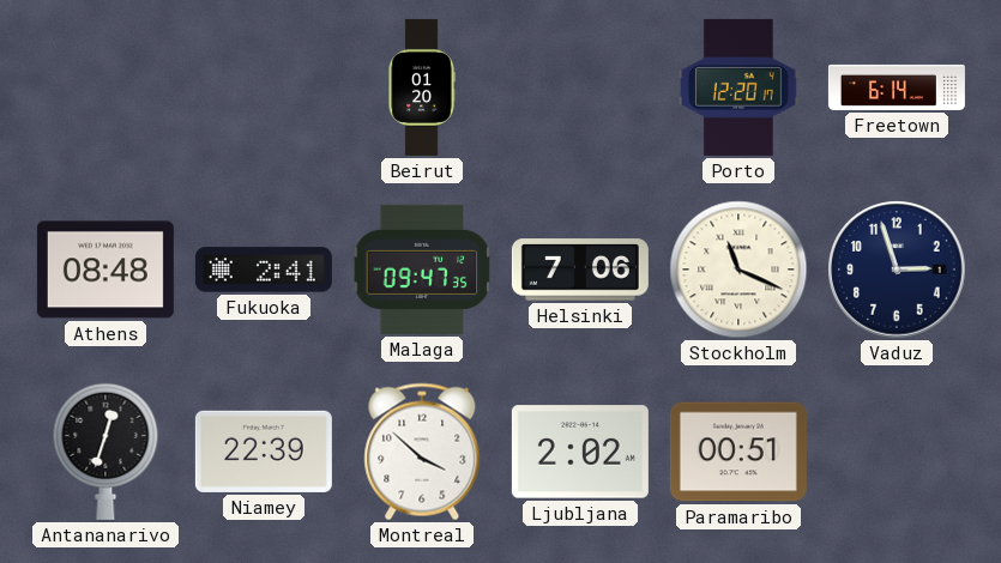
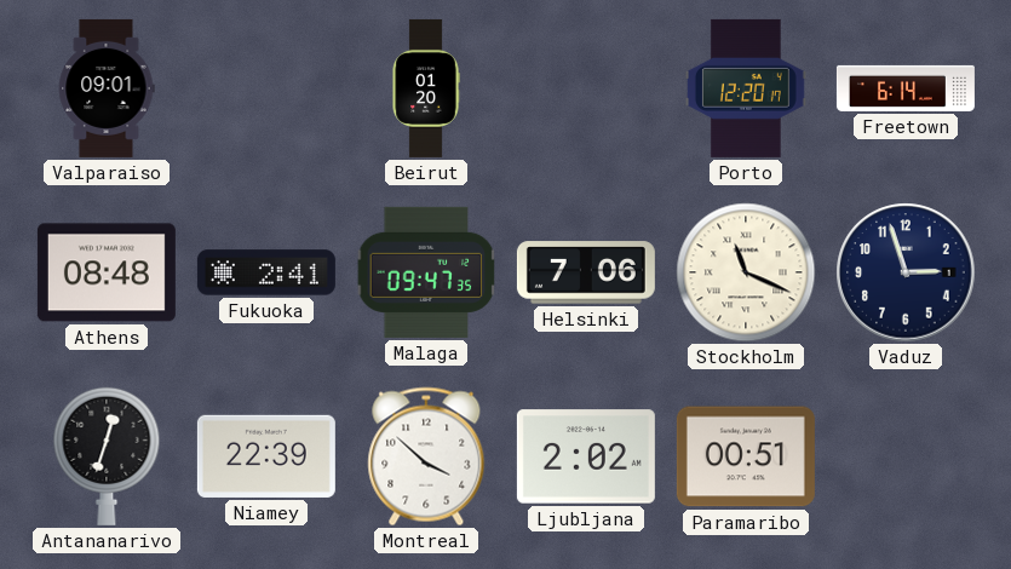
Valparaiso: none -> 09:01
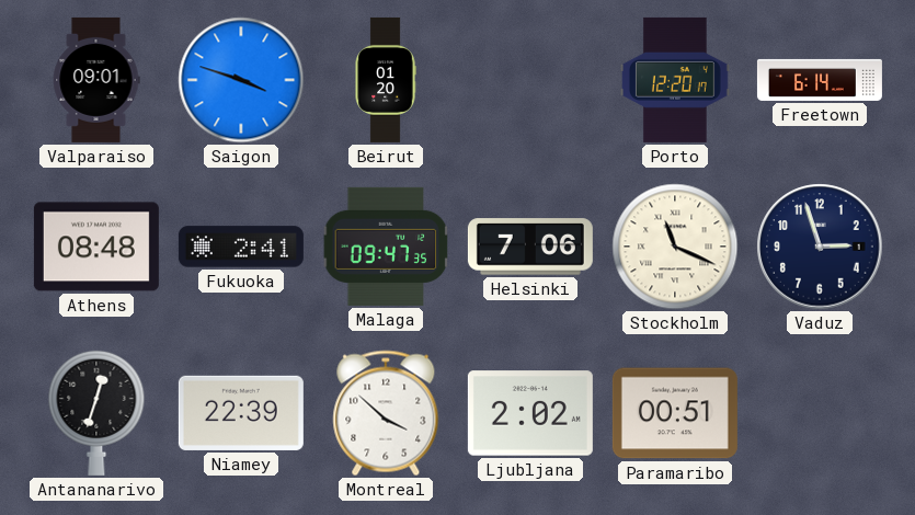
Saigon: none -> 3:48
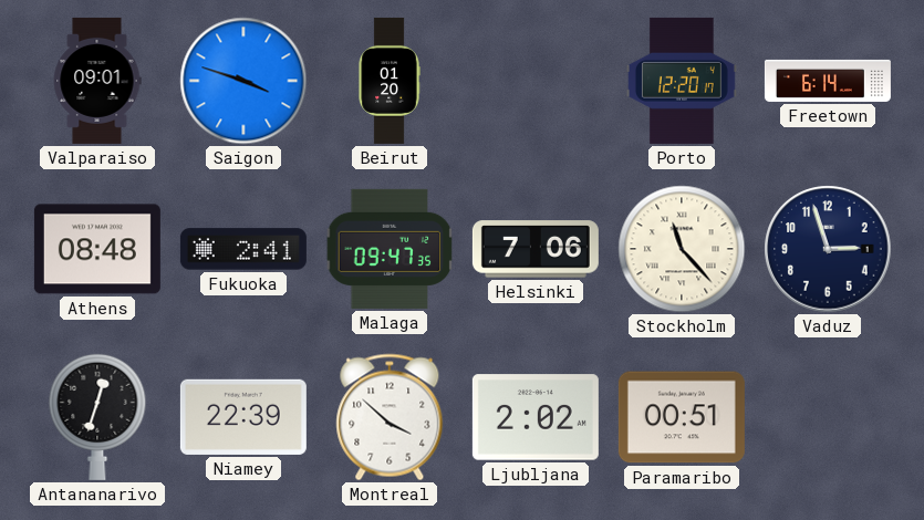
Stockholm: 11:19 -> 11:23
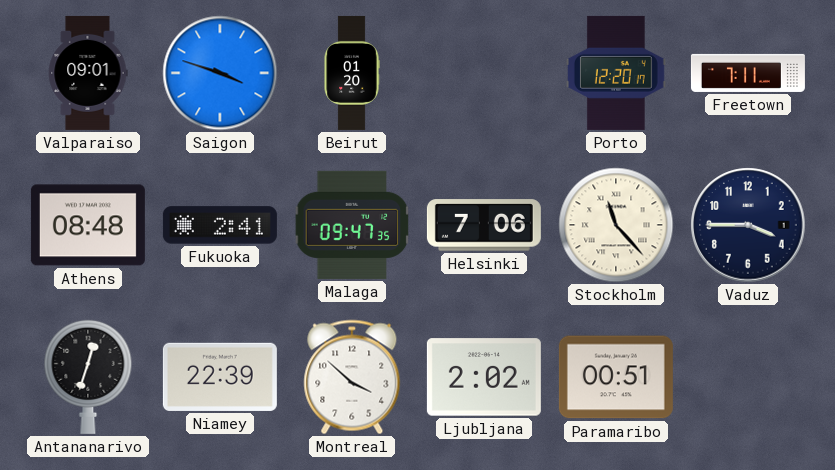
Freetown: 6:14 -> 7:11
Vaduz: 2:57 -> 3:45
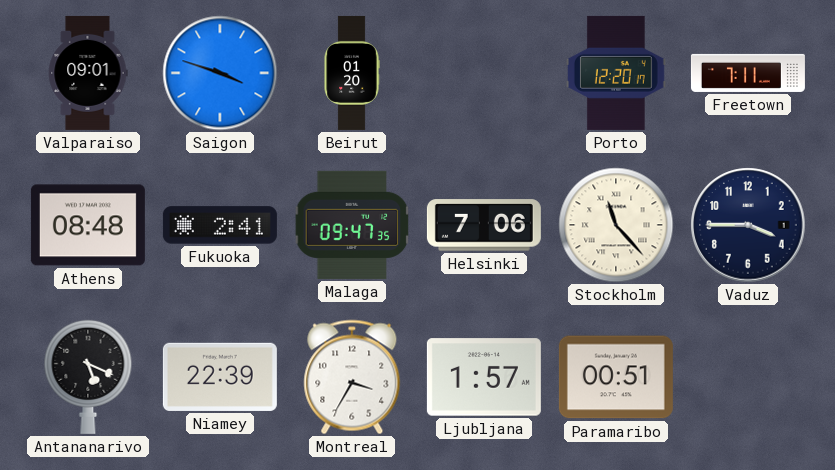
Antananarivo: 12:33 -> 5:19
Montreal: 3:52 -> 3:35
Ljubljana: 2:02 -> 1:57
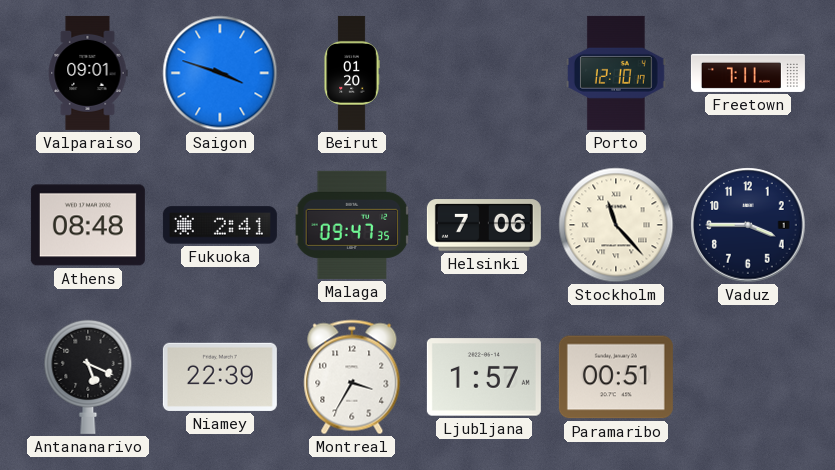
Porto: 12:20 -> 12:10
